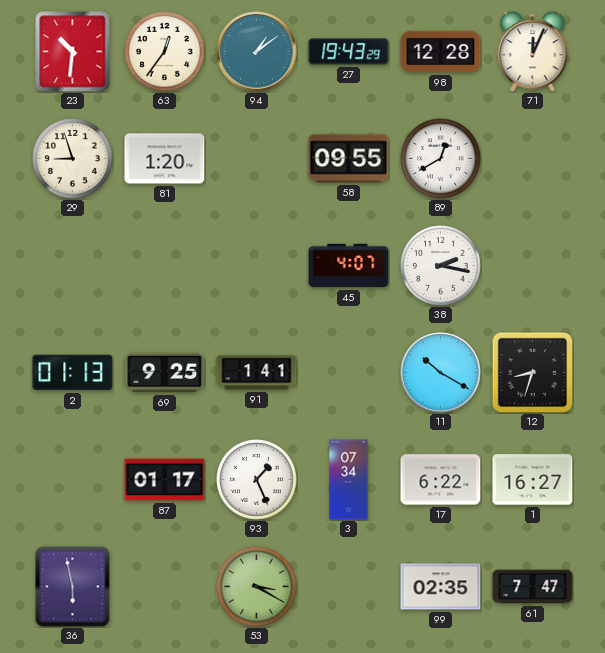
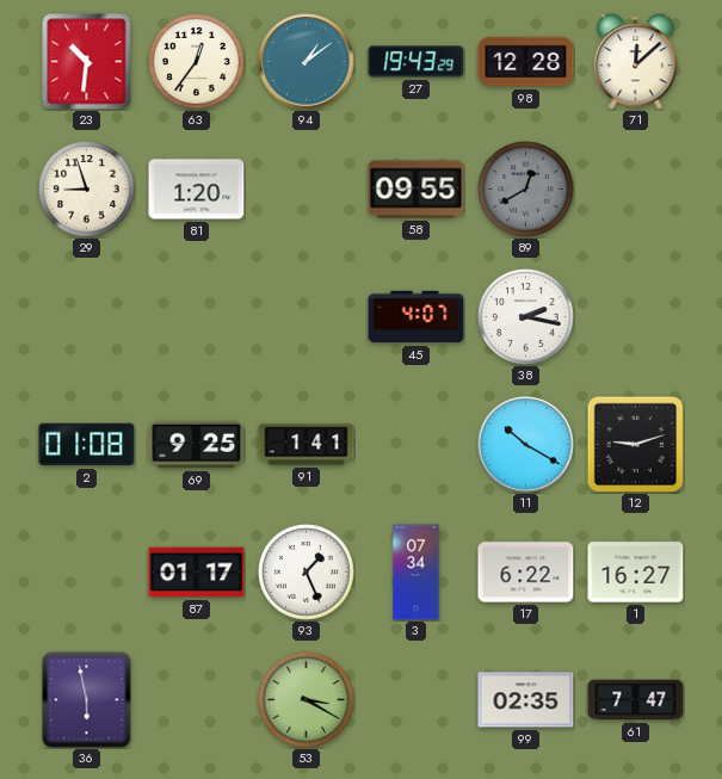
71: 12:04 -> 12:08
89 dial: white -> grey
2: 01:13 -> 01:08
12: 8:33 -> 9:12
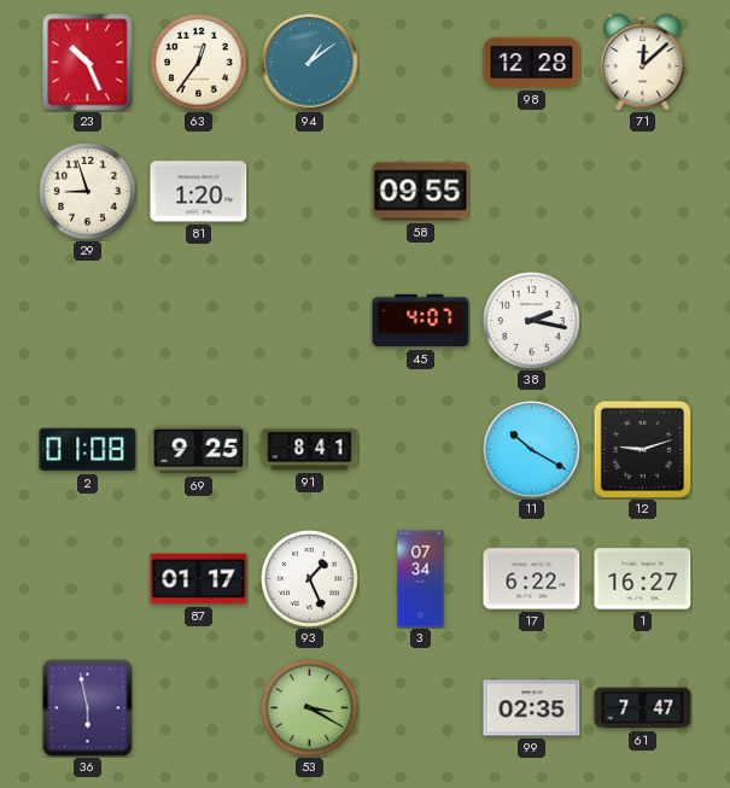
23: 10:31 -> 10:26
27: 19:43 -> none
89: 12:40 -> none
91: 1:41 -> 8:41
